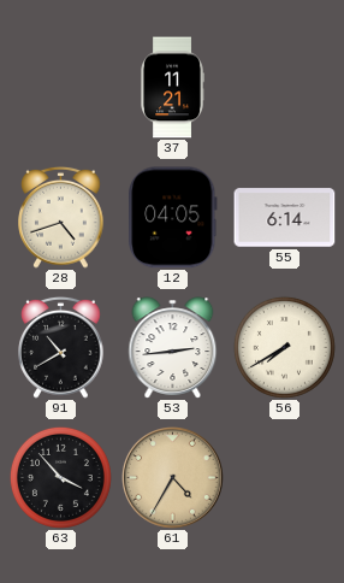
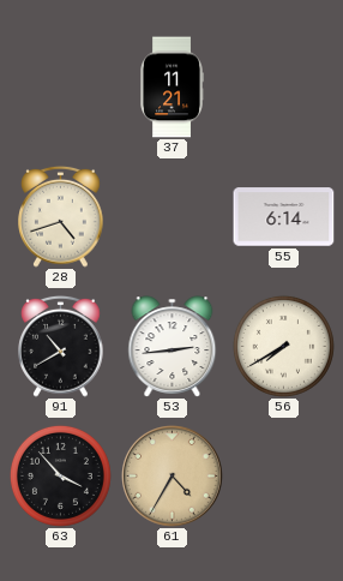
12: 04:05 -> none
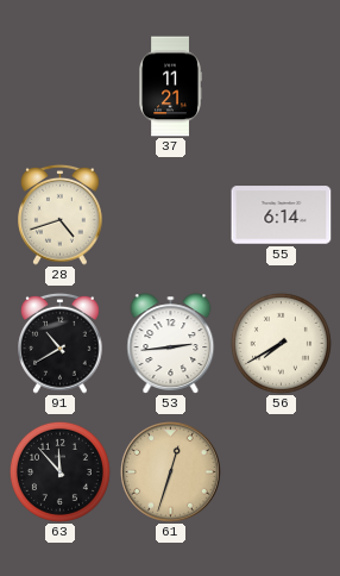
63: 3:53 -> 11:53
61: 4:35 -> 12:33
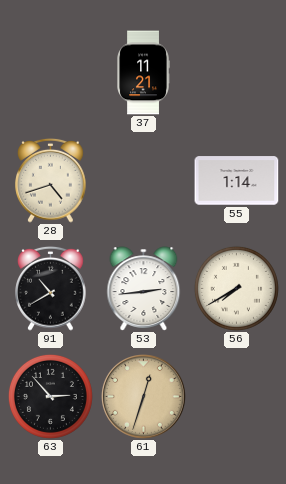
55: 6:14 -> 1:14
63: 11:53 -> 2:53
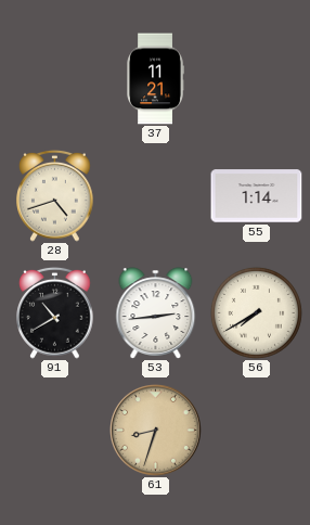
63: 2:53 -> none
61: 12:33 -> 8:33
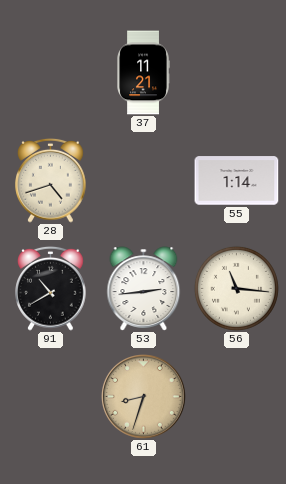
56: 7:40 -> 11:16
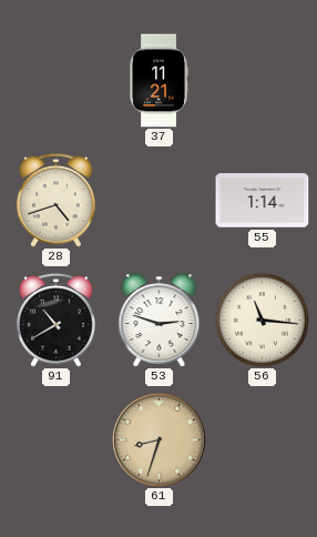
53: 2:44 -> 2:48
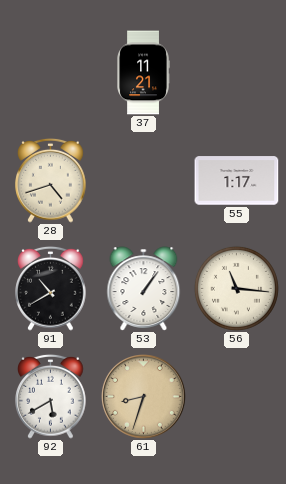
55: 1:14 -> 1:17
53: 2:48 -> 1:06
92: none -> 5:40
